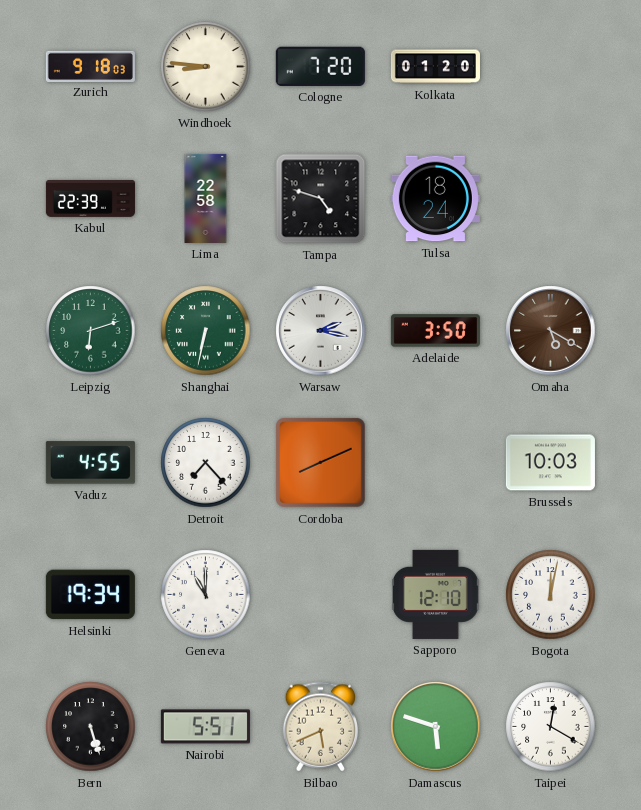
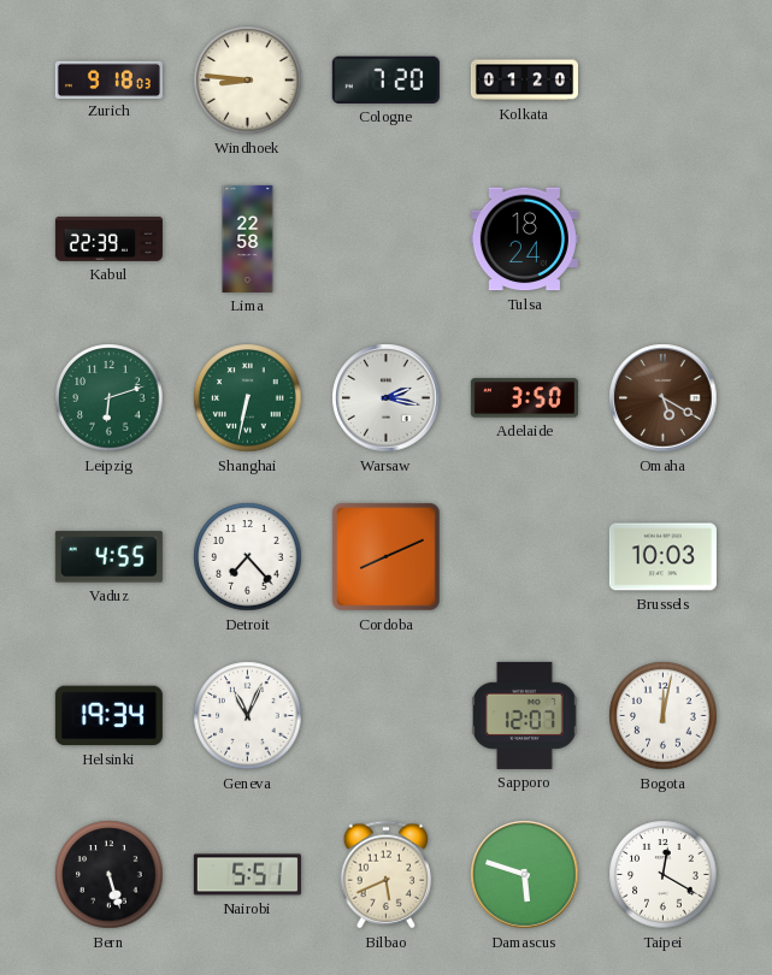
Tampa: 4:48 -> none
Geneva: 11:00 -> 11:04
Sapporo: 12:10 -> 12:07
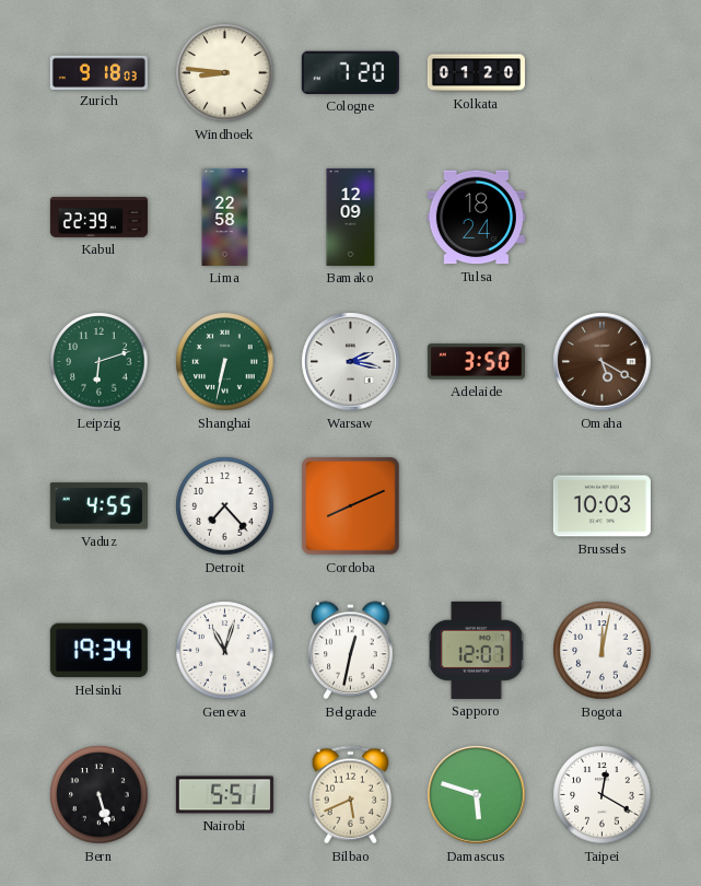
Bamako: none -> 12:09
Geneva: 11:04 -> 11:03
Belgrade: none -> 12:32
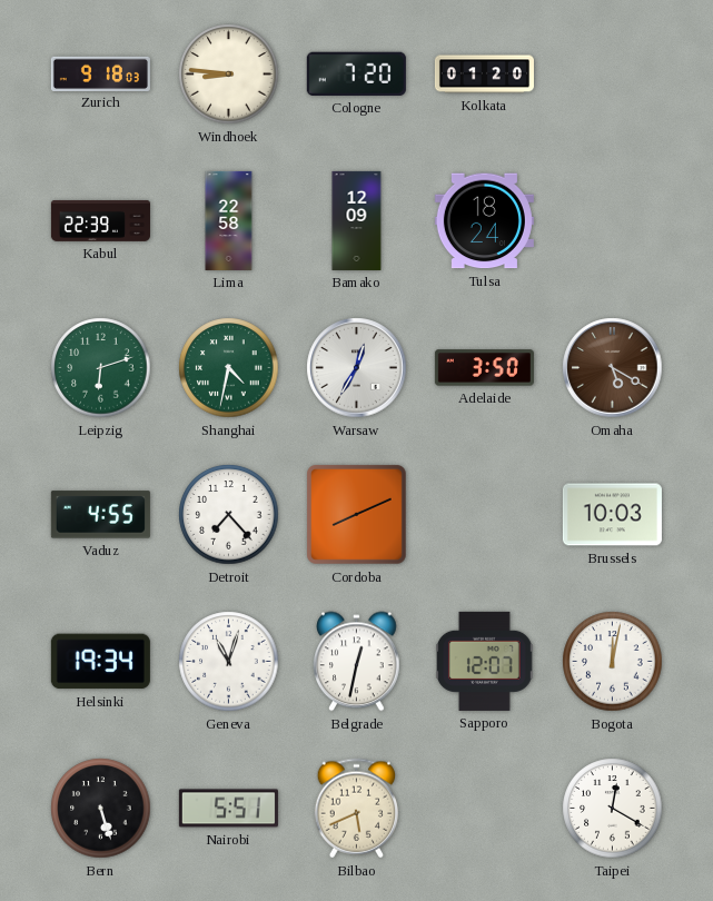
Shanghai: 6:32 -> 4:32
Warsaw: 2:17 -> 12:35
Damascus: 5:48 -> none
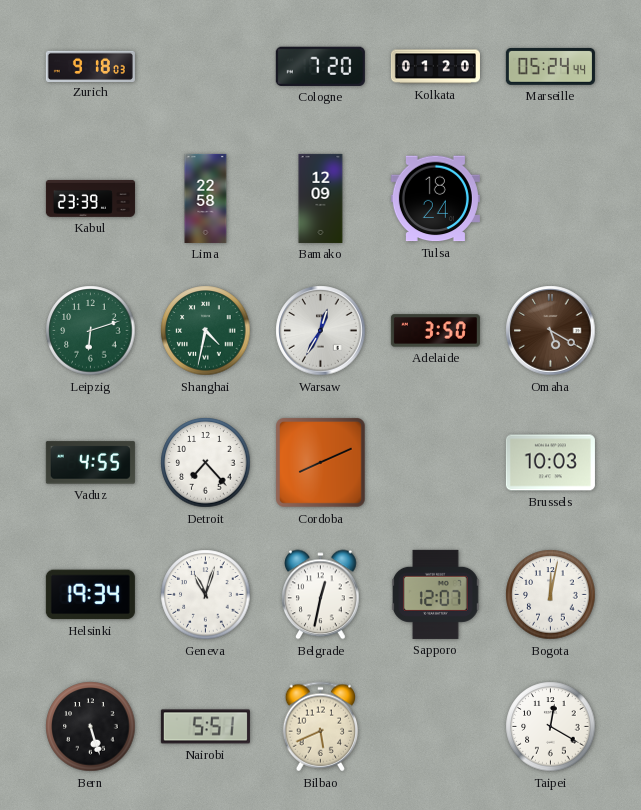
Windhoek: 8:46 -> none
Marseille: none -> 05:24
Kabul: 22:39 -> 23:39
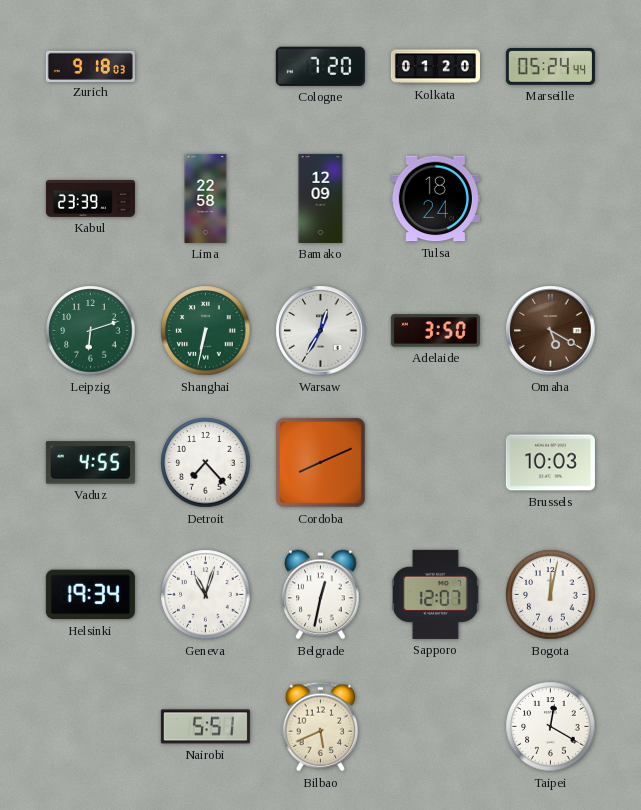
Shanghai: 4:32 -> 6:32
Bern: 5:27 -> none
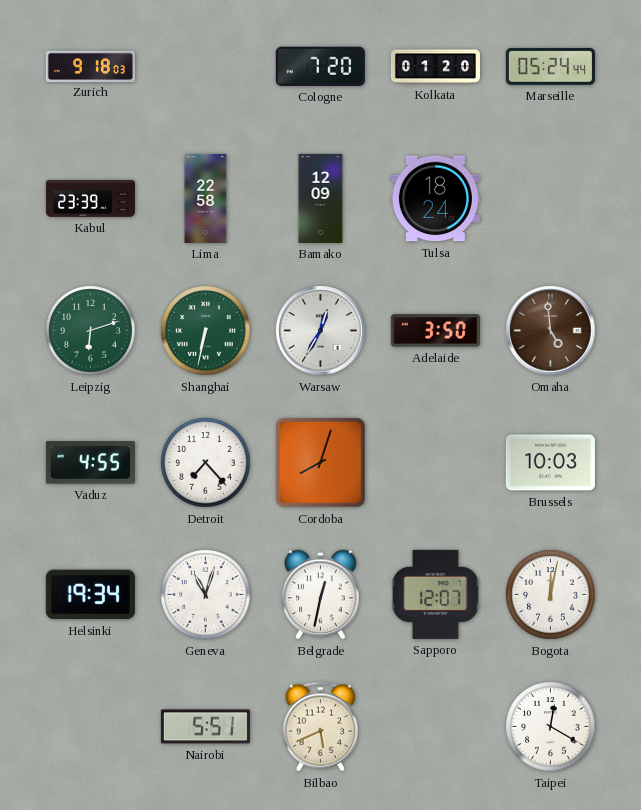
Omaha: 5:20 -> 4:59
Cordoba: 8:11 -> 8:03
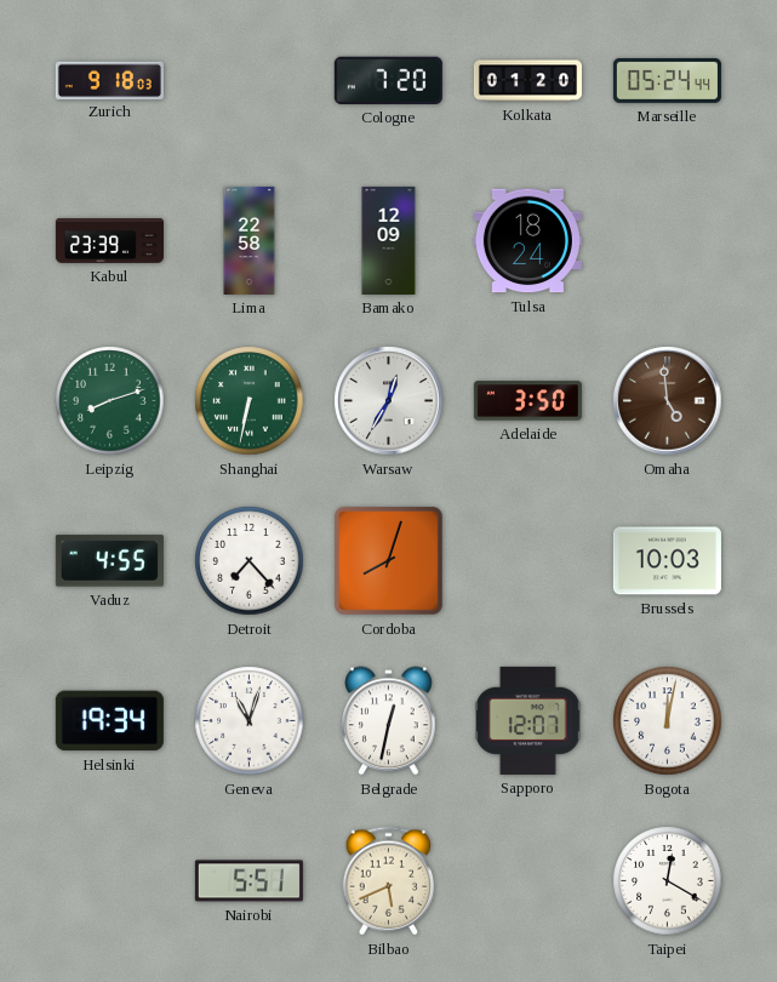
Leipzig: 6:12 -> 8:12
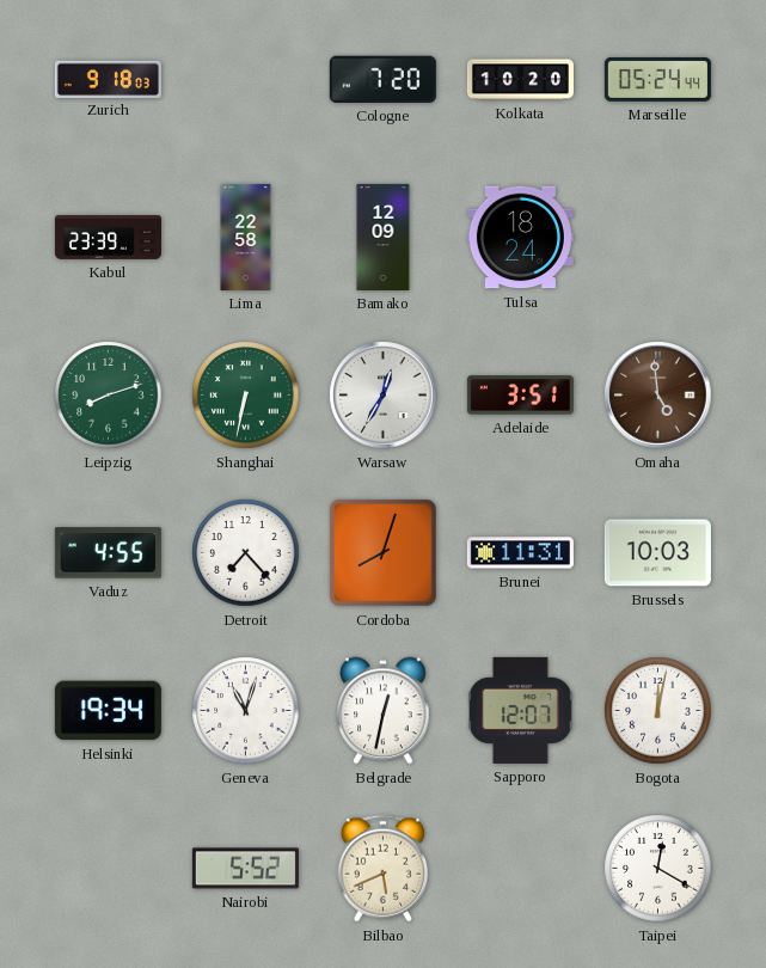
Kolkata: 01:20 -> 10:20
Adelaide: 3:50 -> 3:51
Brunei: none -> 11:31
Nairobi: 5:51 -> 5:52
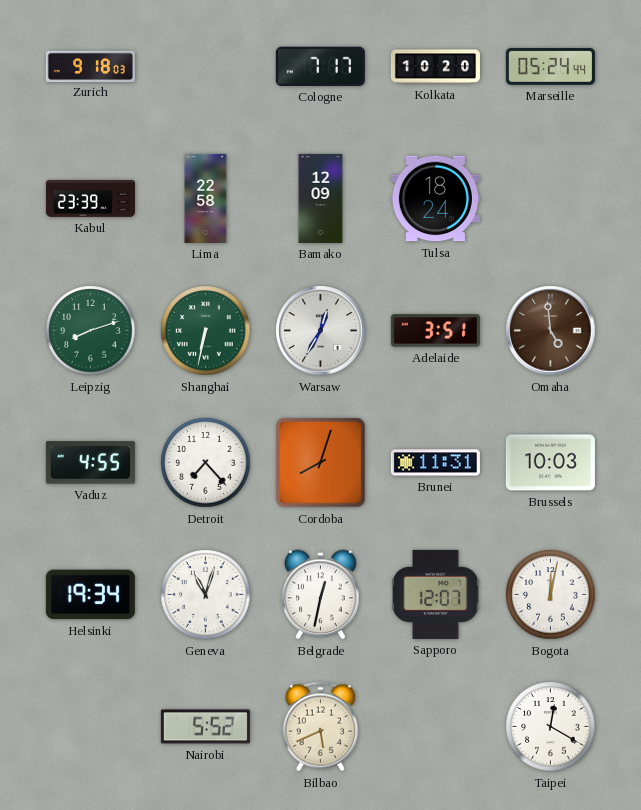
Cologne: 7:20 -> 7:17
